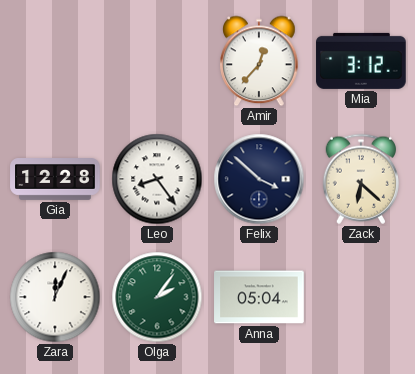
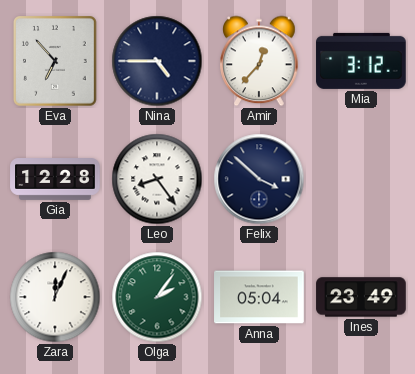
Eva: none -> 6:53
Nina: none -> 4:45
Zack: 6:22 -> none
Ines: none -> 23:49
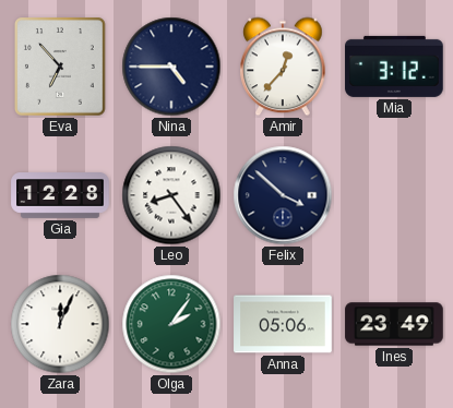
Anna: 05:04 -> 05:06
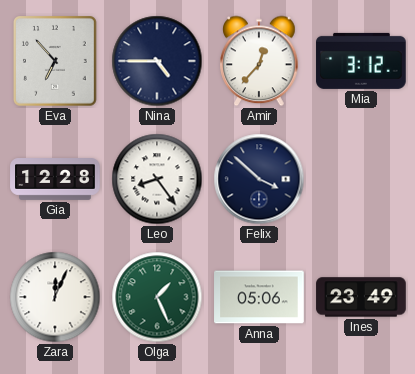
Olga: 2:06 -> 1:26
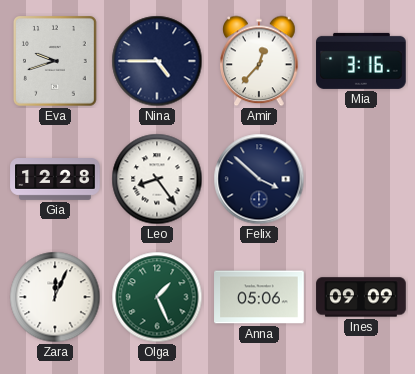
Eva: 6:53 -> 9:42
Mia: 3:12 -> 3:16
Ines: 23:49 -> 09:09
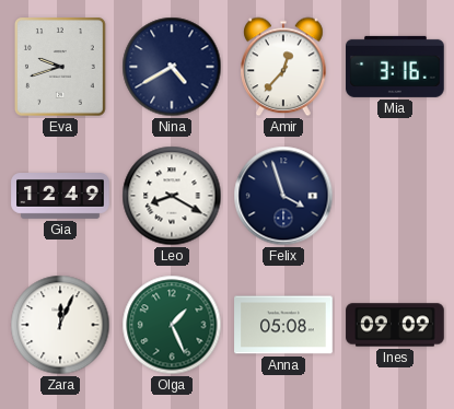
Nina: 4:45 -> 4:40
Gia: 12:28 -> 12:49
Leo: 8:24 -> 8:20
Felix: 3:52 -> 3:57
Anna: 05:06 -> 05:08
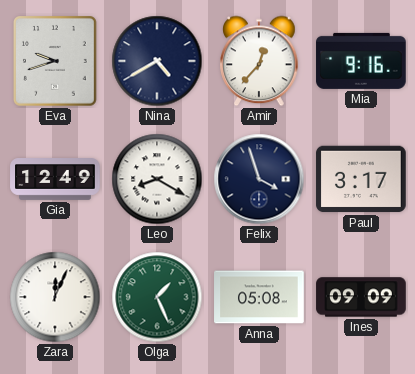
Mia: 3:16 -> 9:16
Paul: none -> 3:17
